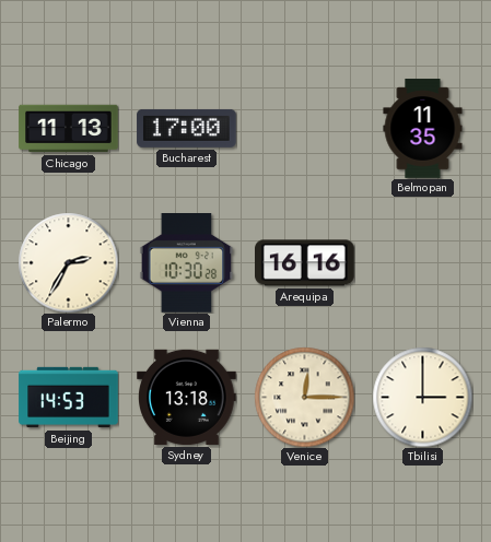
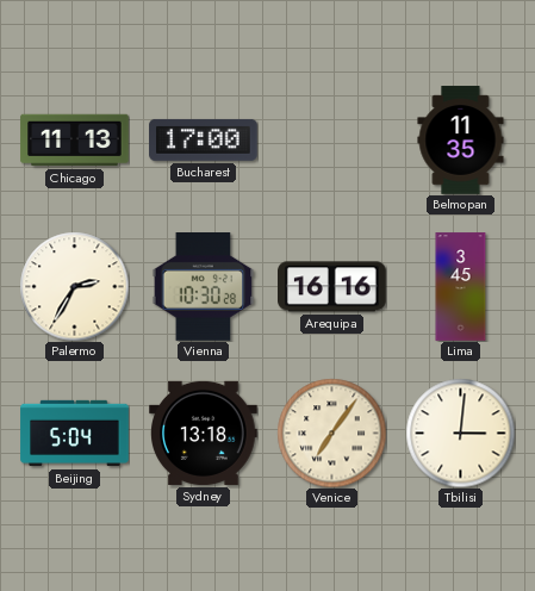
Lima: none -> 3:45
Beijing: 14:53 -> 5:04
Venice: 12:15 -> 7:06
Tbilisi: 3:00 -> 3:01
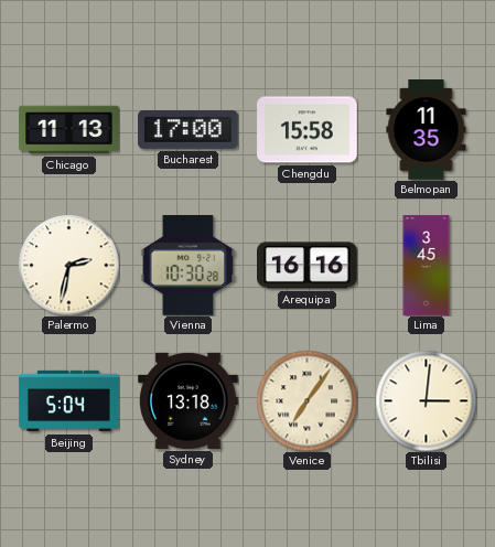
Chengdu: none -> 15:58
Palermo: 2:35 -> 2:32
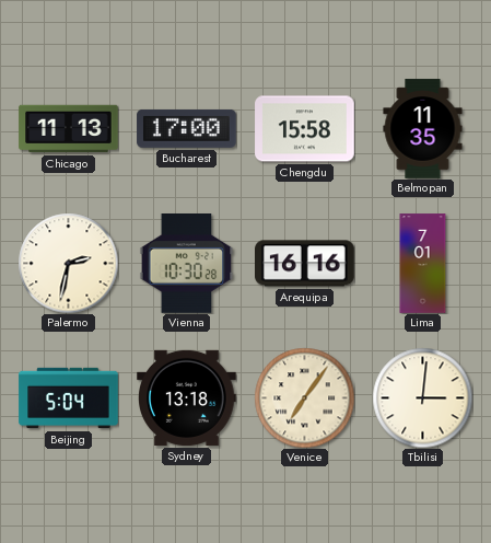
Lima: 3:45 -> 7:01
